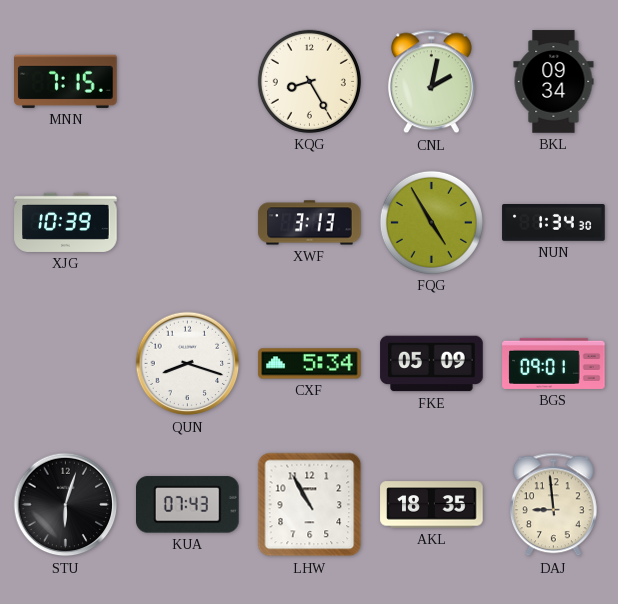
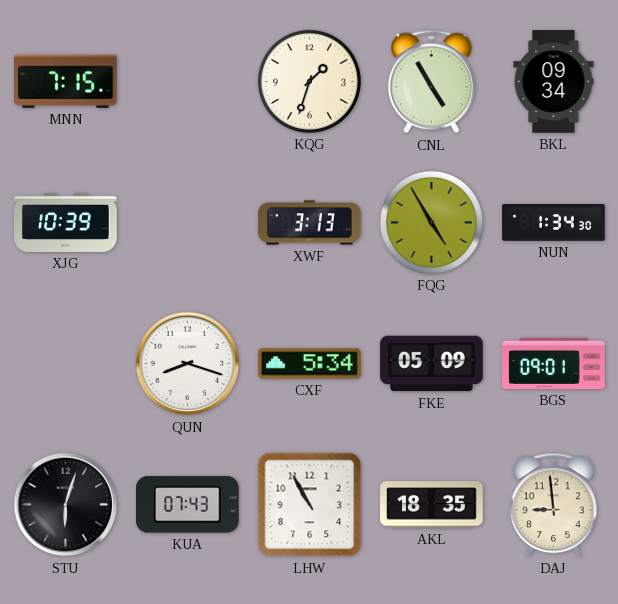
KQG: 8:25 -> 1:33
CNL: 2:02 -> 4:55
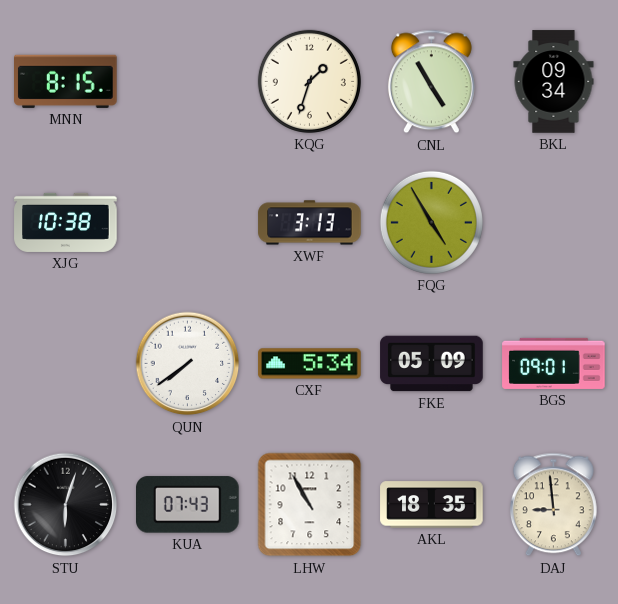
MNN: 7:15 -> 8:15
XJG: 10:39 -> 10:38
NUN: 1:34 -> none
QUN: 8:18 -> 7:39
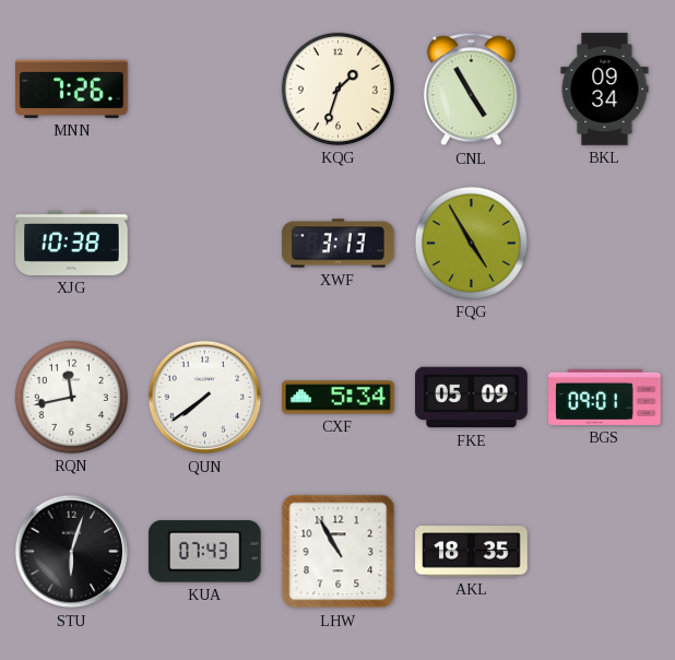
MNN: 8:15 -> 7:26
RQN: none -> 11:43
DAJ: 8:59 -> none
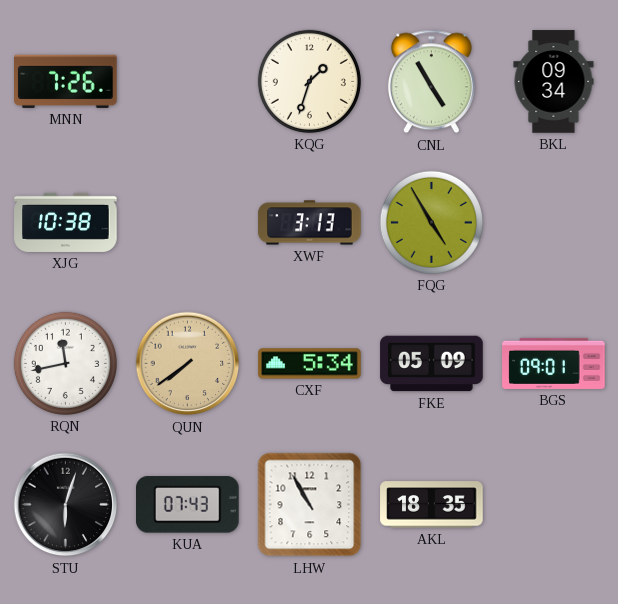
QUN dial: white -> champagne
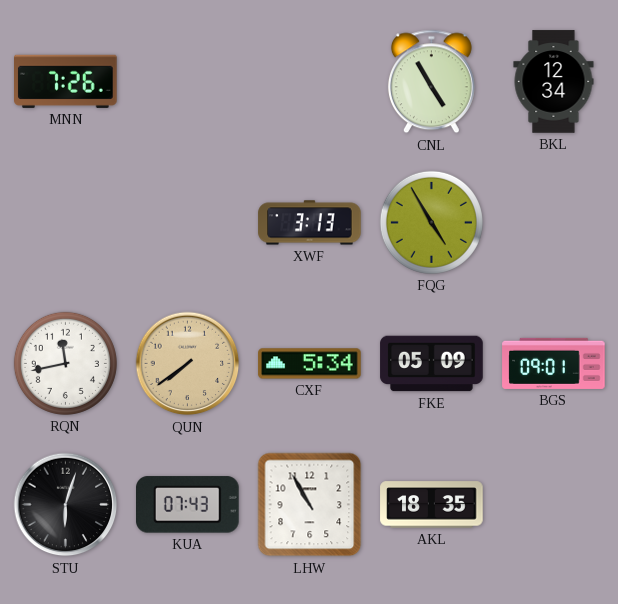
KQG: 1:33 -> none
BKL: 09:34 -> 12:34
XJG: 10:38 -> none
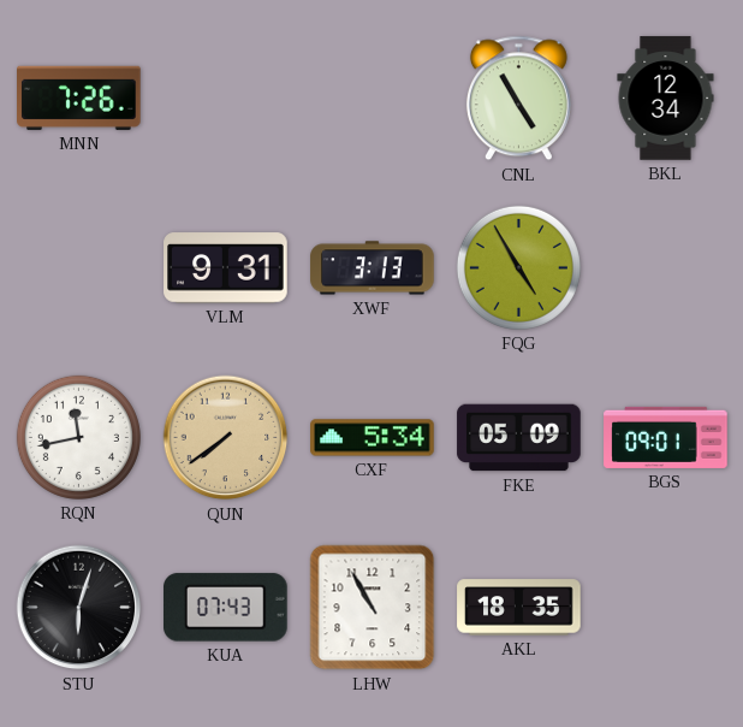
VLM: none -> 9:31
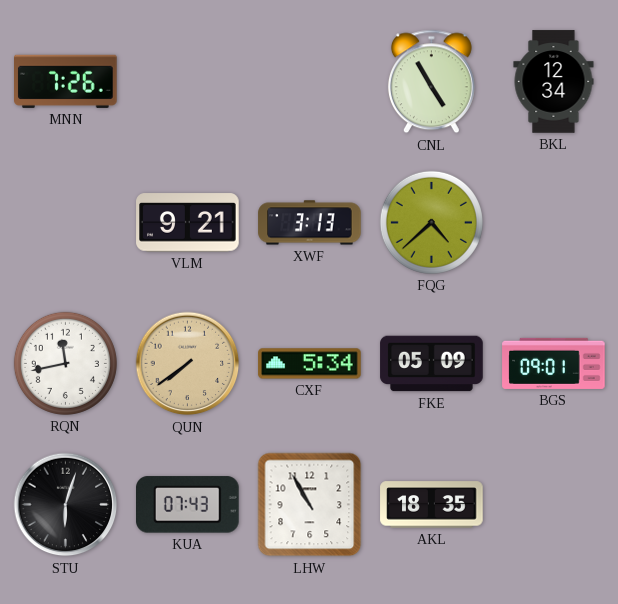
VLM: 9:31 -> 9:21
FQG: 4:55 -> 4:38
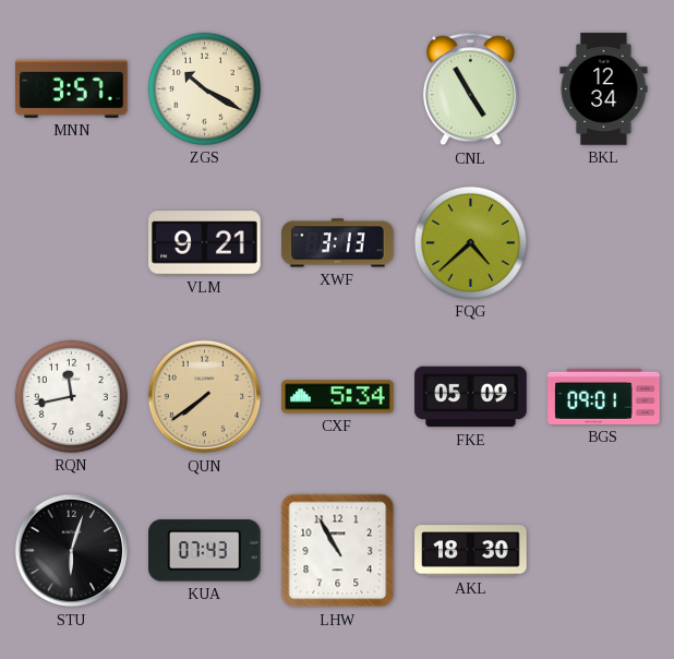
MNN: 7:26 -> 3:57
ZGS: none -> 10:20
AKL: 18:35 -> 18:30
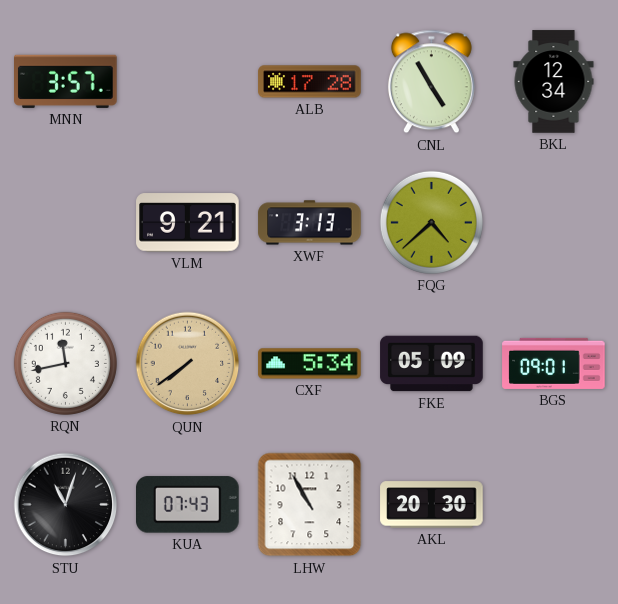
ZGS: 10:20 -> none
ALB: none -> 17:28
STU: 6:03 -> 11:03
AKL: 18:30 -> 20:30
